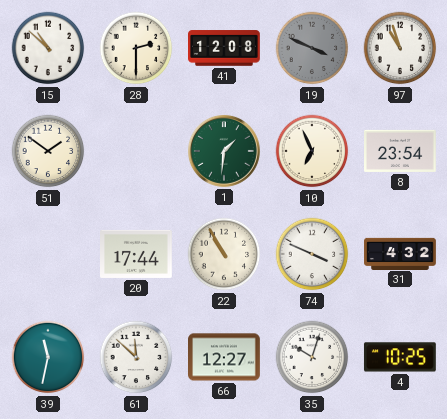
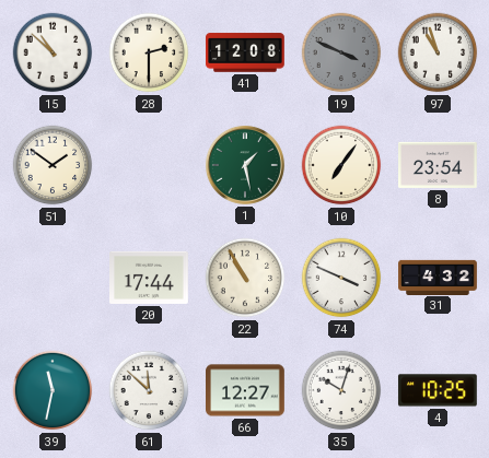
1: 1:31 -> 1:28
10: 6:56 -> 7:06
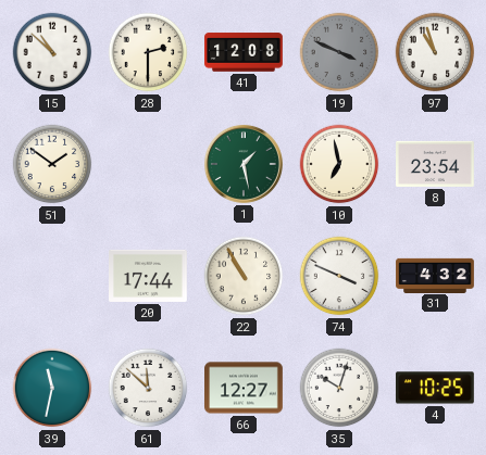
10: 7:06 -> 6:58
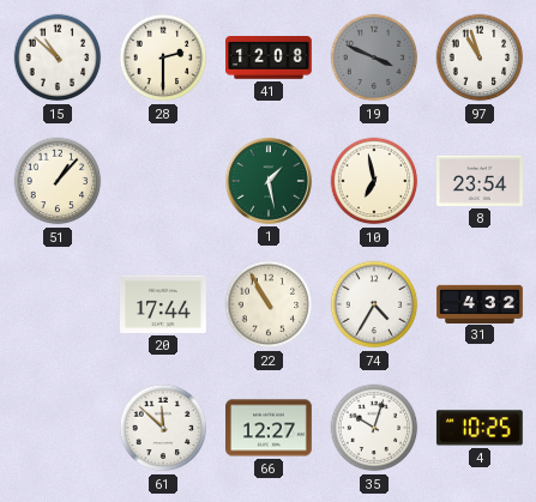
51: 1:51 -> 1:07
74: 3:49 -> 4:35
39: 11:32 -> none
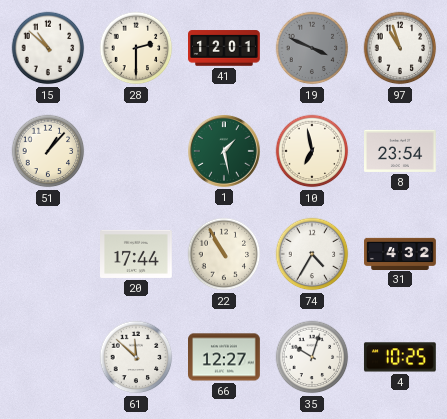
41: 12:08 -> 12:01
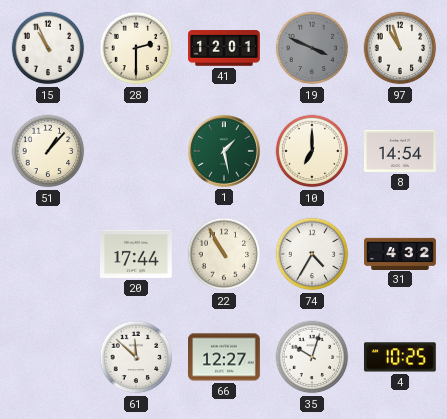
15: 10:52 -> 10:56
10: 6:58 -> 7:00
8: 23:54 -> 14:54
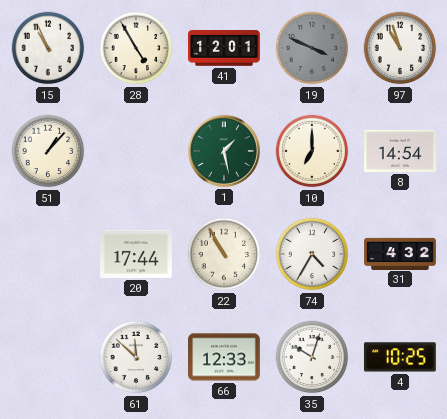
28: 2:30 -> 4:55
66: 12:27 -> 12:33
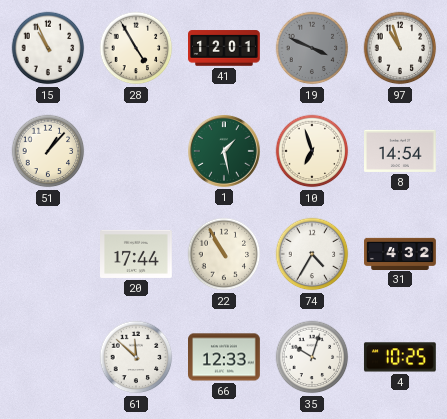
10: 7:00 -> 6:57
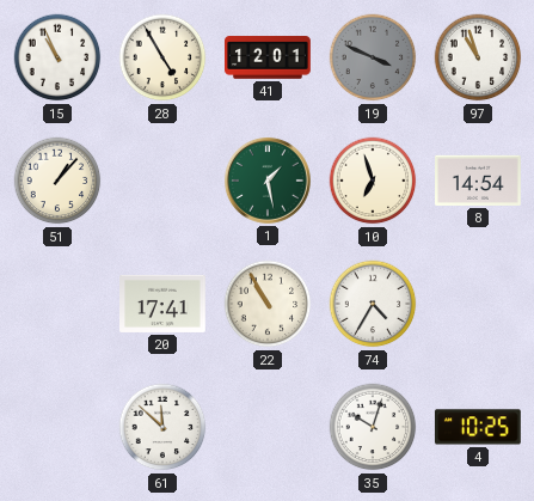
20: 17:44 -> 17:41
31: 4:32 -> none
66: 12:33 -> none
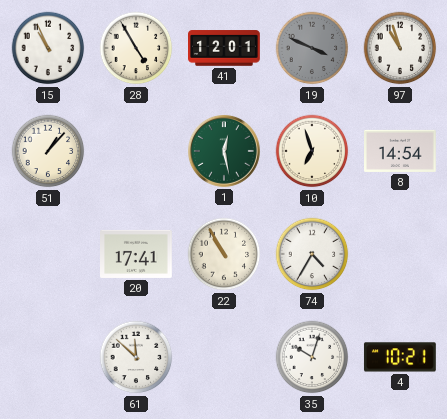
1: 1:28 -> 12:28
4: 10:25 -> 10:21
